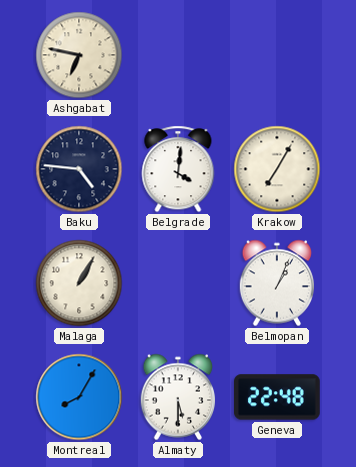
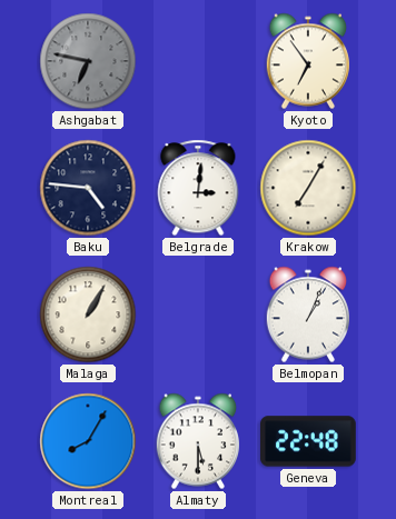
Ashgabat dial: cream -> grey
Kyoto: none -> 6:54
Belgrade: 4:01 -> 3:01
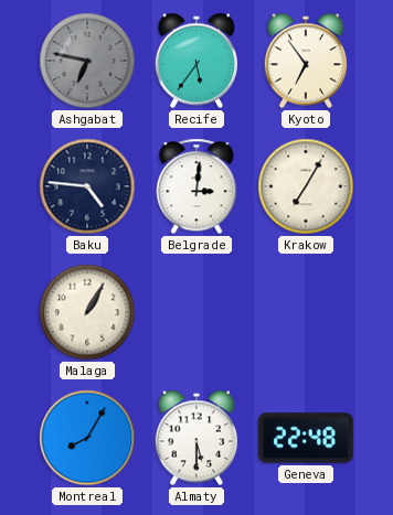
Recife: none -> 5:36
Belmopan: 1:04 -> none
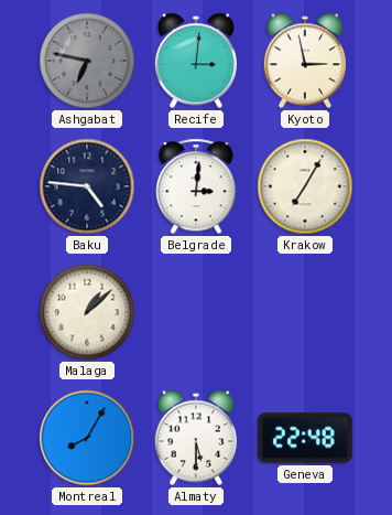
Recife: 5:36 -> 3:01
Kyoto: 6:54 -> 2:58
Malaga: 1:05 -> 1:08
